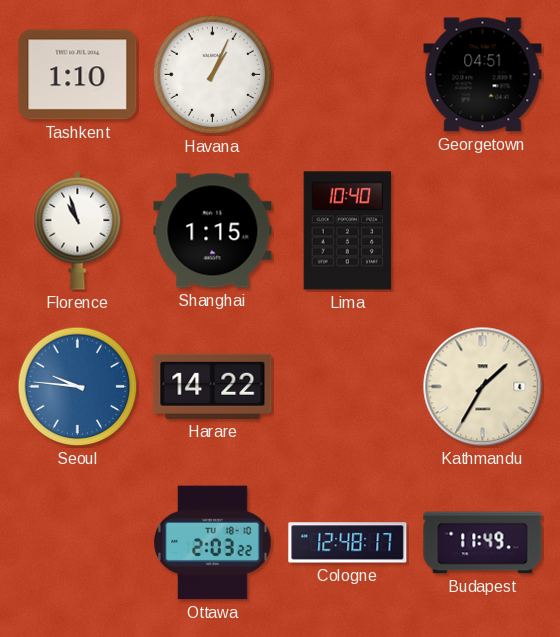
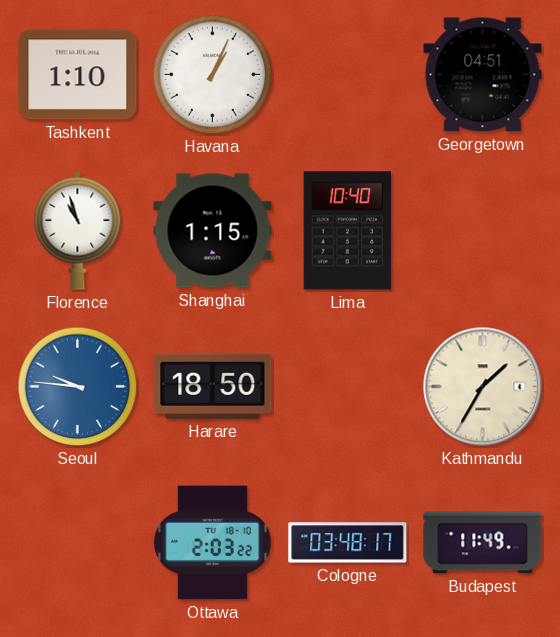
Harare: 14:22 -> 18:50
Cologne: 12:48 -> 03:48
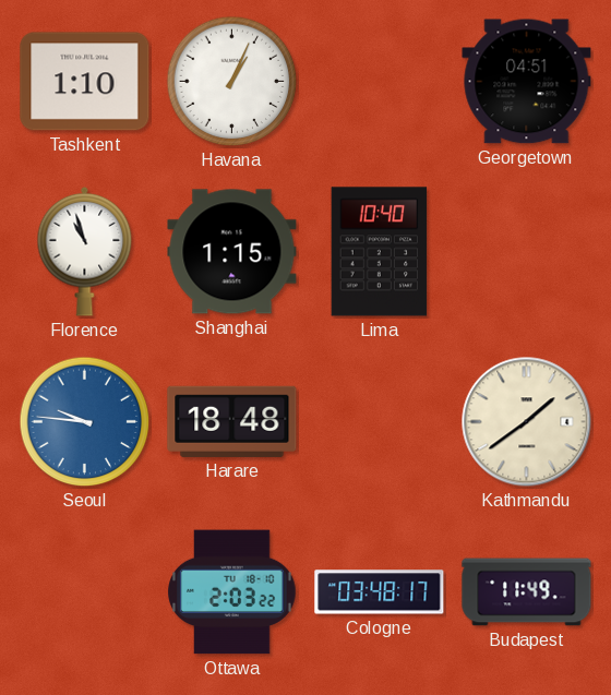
Harare: 18:50 -> 18:48
Kathmandu: 1:35 -> 1:39
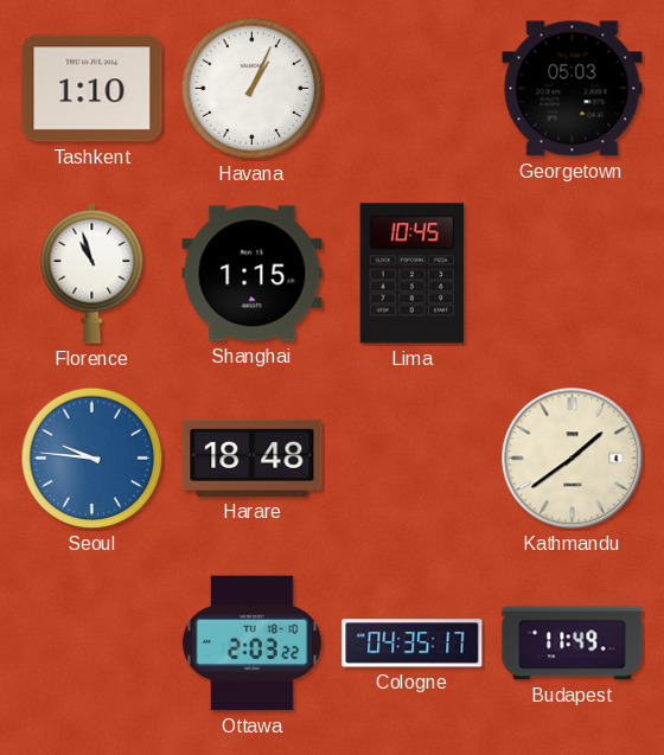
Georgetown: 04:51 -> 05:03
Lima: 10:40 -> 10:45
Cologne: 03:48 -> 04:35
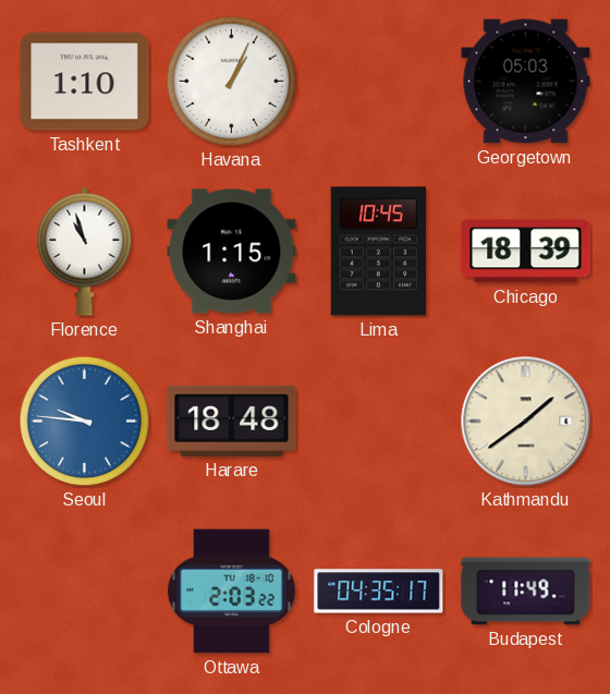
Chicago: none -> 18:39
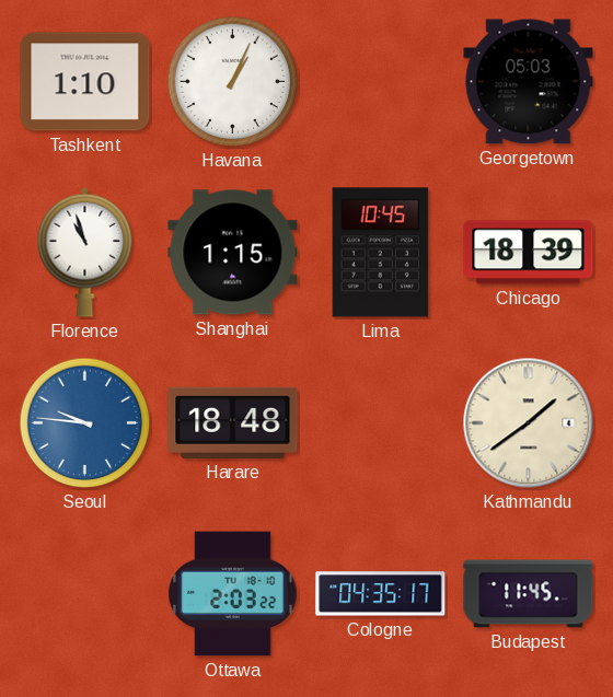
Budapest: 11:49 -> 11:45
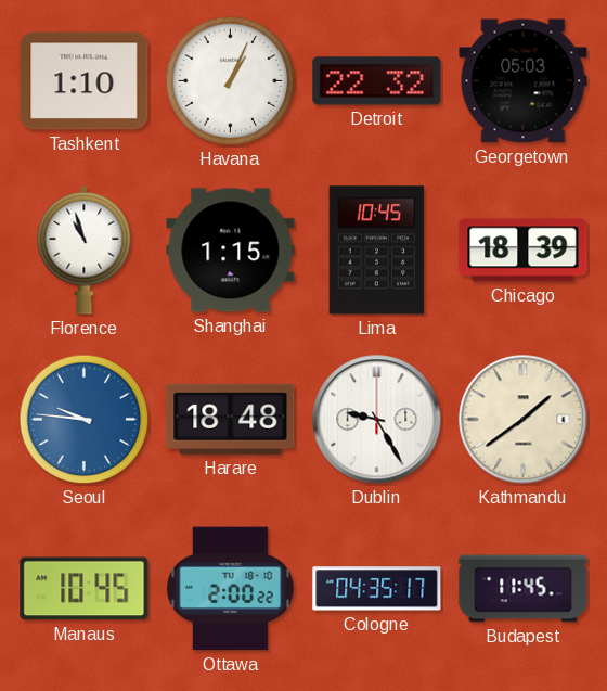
Detroit: none -> 22:32
Dublin: none -> 9:25
Manaus: none -> 10:45
Ottawa: 2:03 -> 2:00
